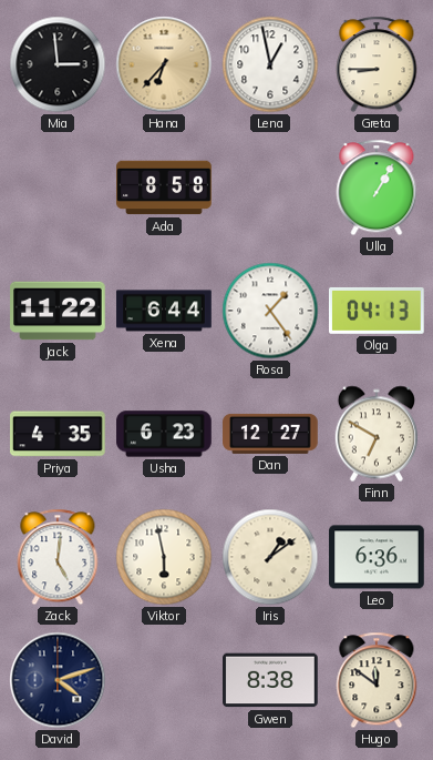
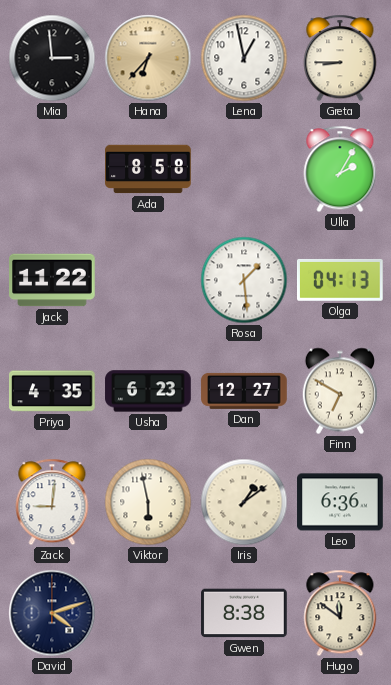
Ulla: 1:05 -> 2:05
Xena: 6:44 -> none
Rosa: 1:24 -> 1:29
Zack: 5:01 -> 9:01
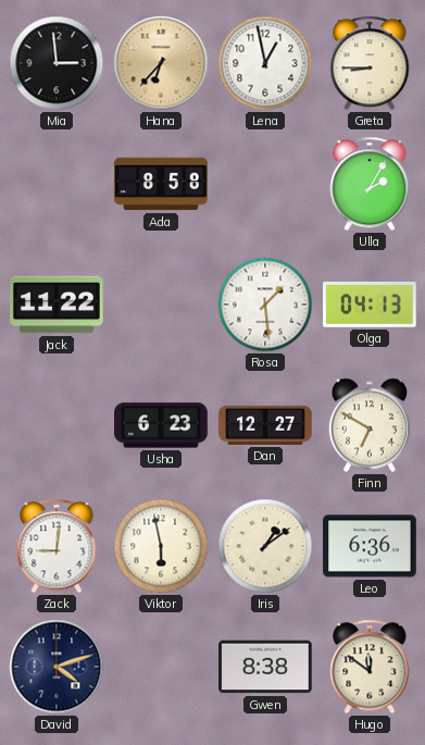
Priya: 4:35 -> none
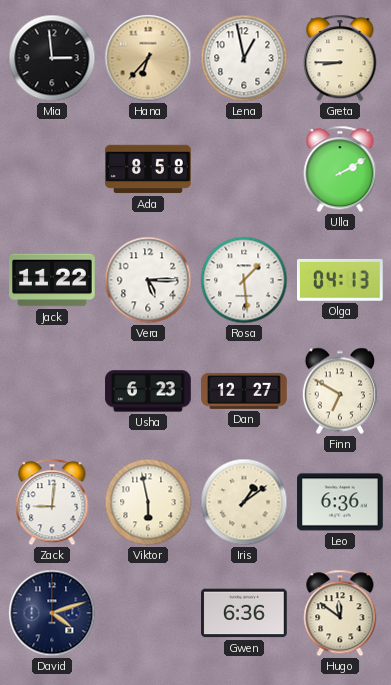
Ulla: 2:05 -> 2:10
Vera: none -> 5:15
Gwen: 8:38 -> 6:36
